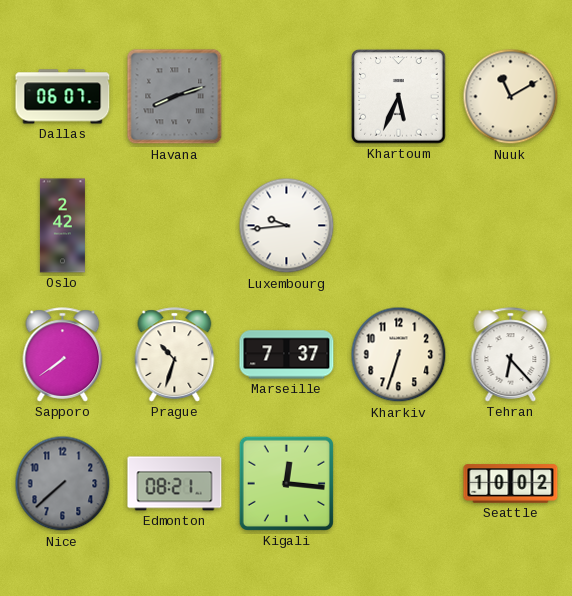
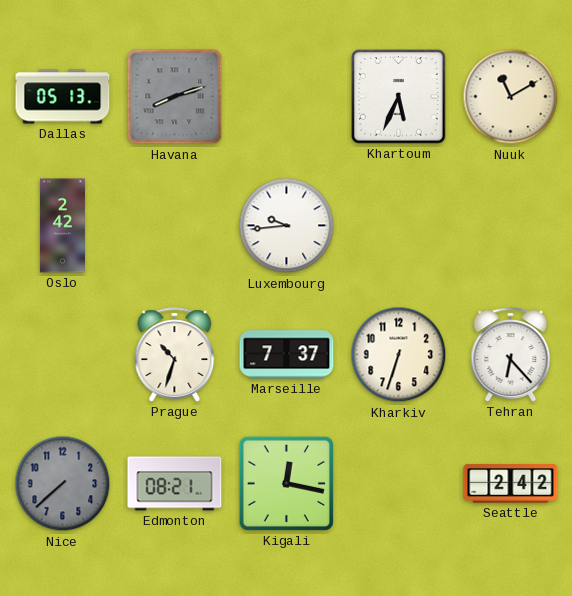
Dallas: 06:07 -> 05:13
Sapporo: 7:39 -> none
Kigali: 12:16 -> 12:17
Seattle: 10:02 -> 2:42
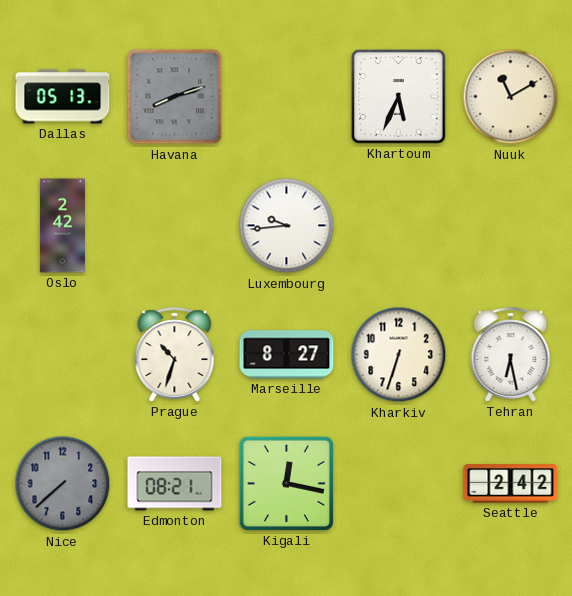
Marseille: 7:37 -> 8:27
Tehran: 6:23 -> 6:28
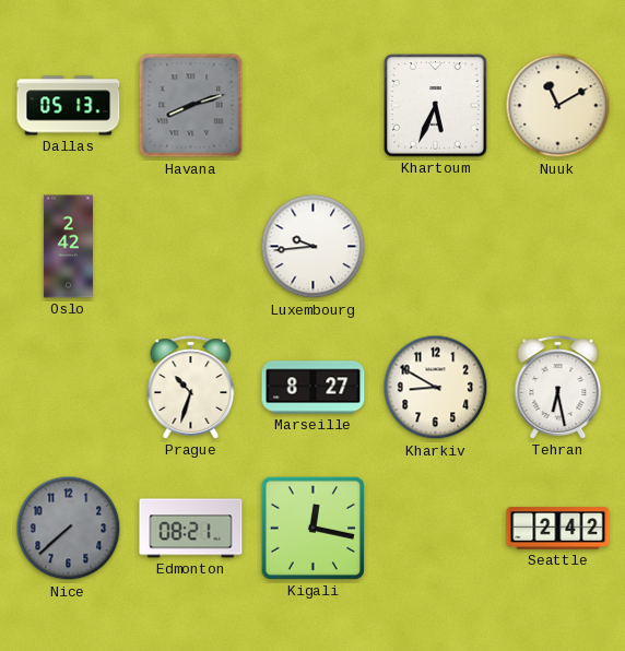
Kharkiv: 6:33 -> 8:50
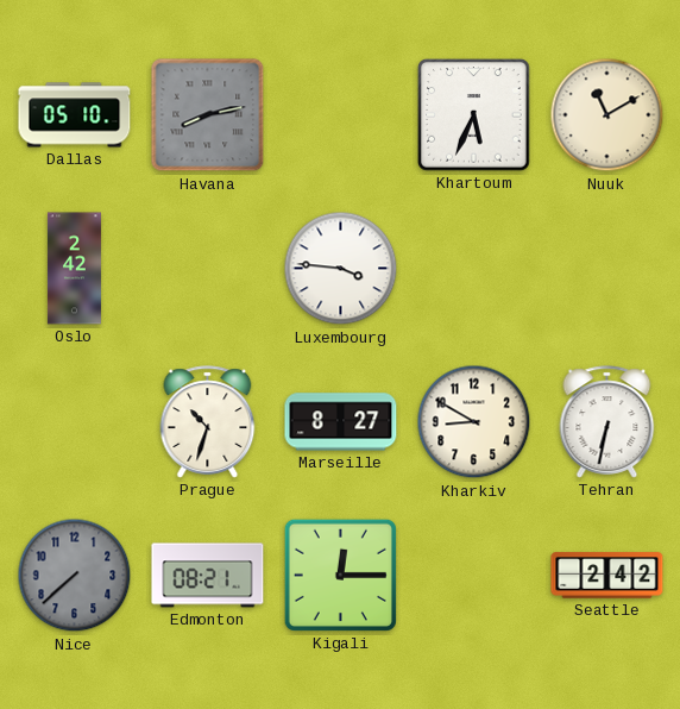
Dallas: 05:13 -> 05:10
Havana: 8:12 -> 8:13
Luxembourg: 9:44 -> 3:46
Tehran: 6:28 -> 6:32
Kigali: 12:17 -> 12:15
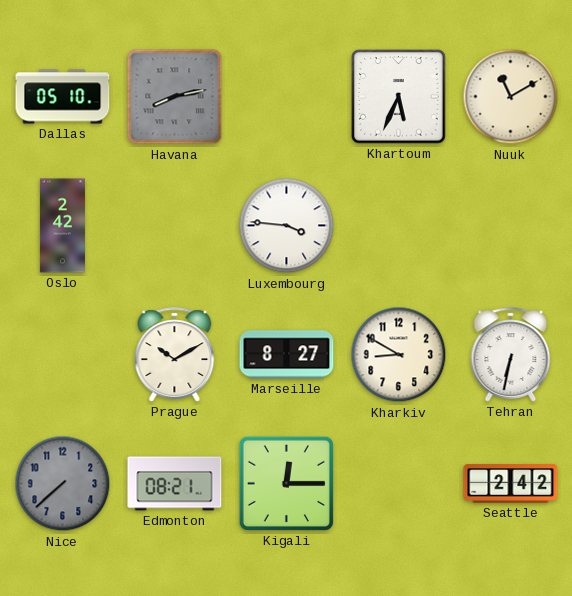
Prague: 10:33 -> 10:10
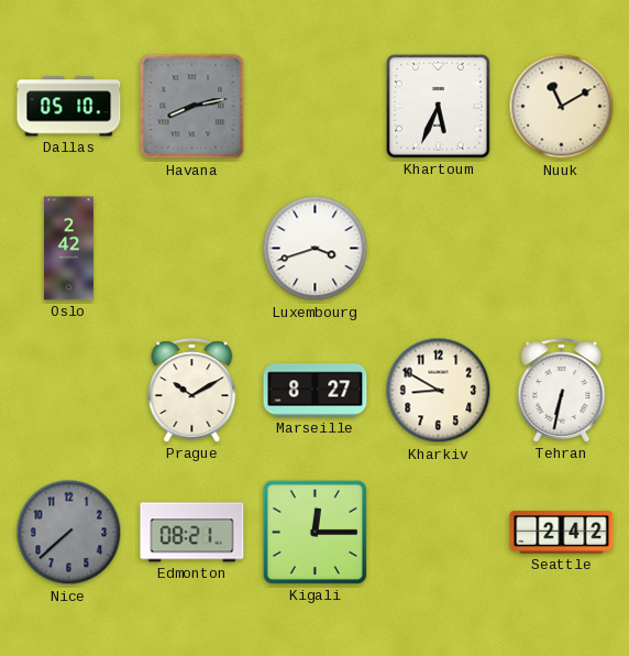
Luxembourg: 3:46 -> 3:42
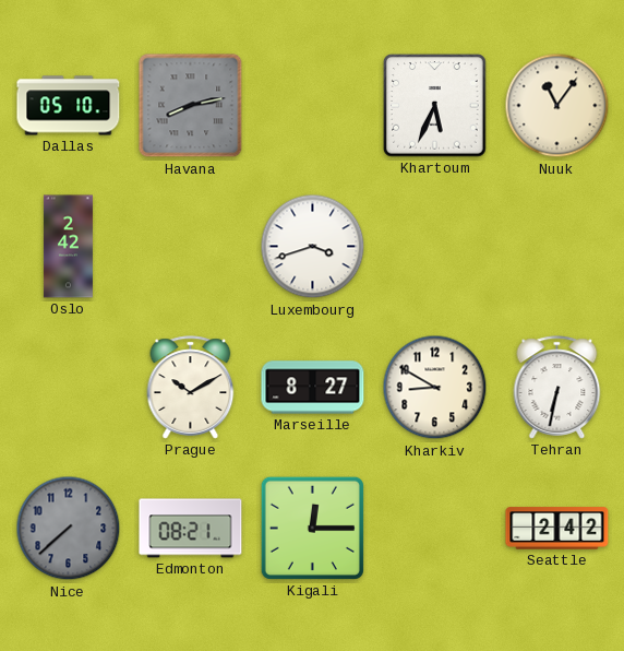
Nuuk: 11:10 -> 11:06
